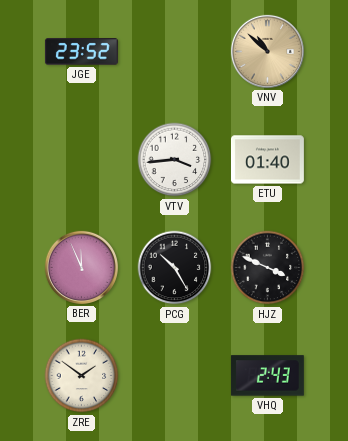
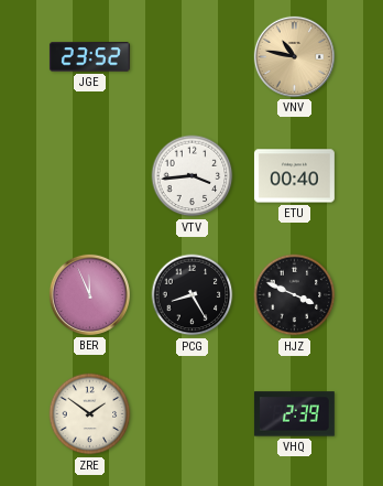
VNV: 10:52 -> 10:47
ETU: 01:40 -> 00:40
PCG: 10:25 -> 8:25
VHQ: 2:43 -> 2:39
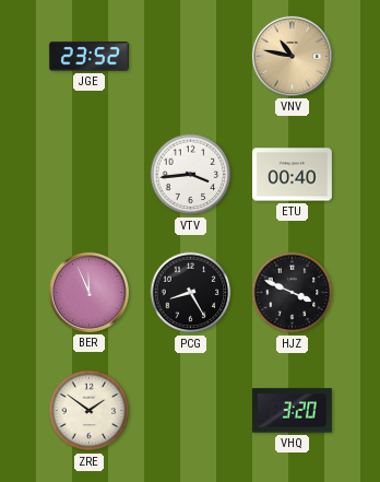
VHQ: 2:39 -> 3:20
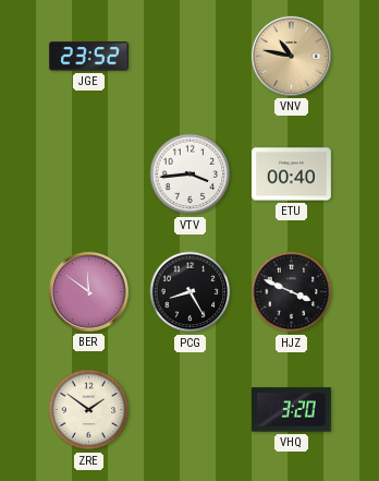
BER: 11:56 -> 11:51
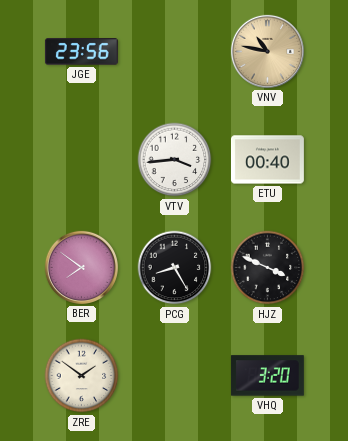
JGE: 23:52 -> 23:56
BER: 11:51 -> 7:51
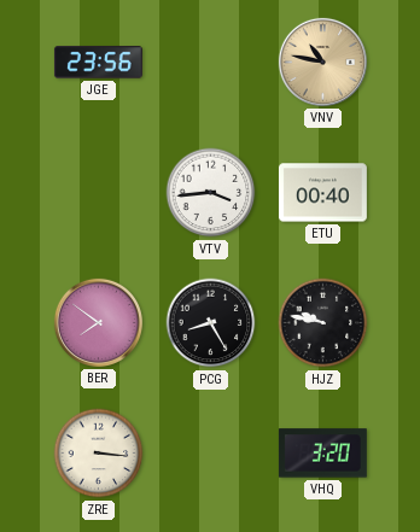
HJZ: 3:49 -> 9:47
ZRE: 1:51 -> 3:16
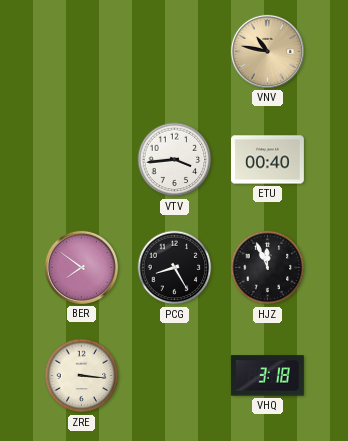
JGE: 23:56 -> none
HJZ: 9:47 -> 11:56
VHQ: 3:20 -> 3:18
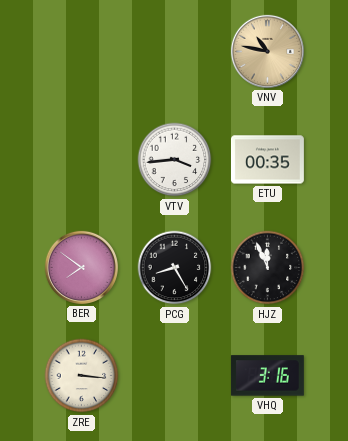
ETU: 00:40 -> 00:35
VHQ: 3:18 -> 3:16
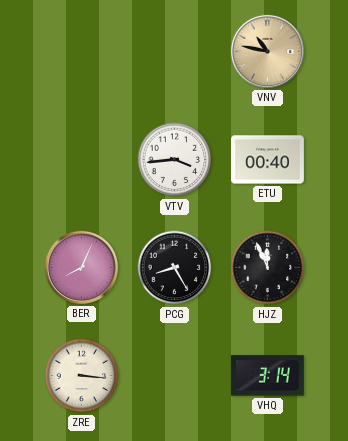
ETU: 00:35 -> 00:40
BER: 7:51 -> 8:04
VHQ: 3:16 -> 3:14
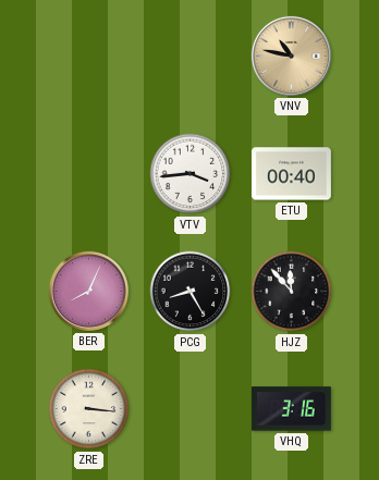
HJZ: 11:56 -> 11:53
VHQ: 3:14 -> 3:16
